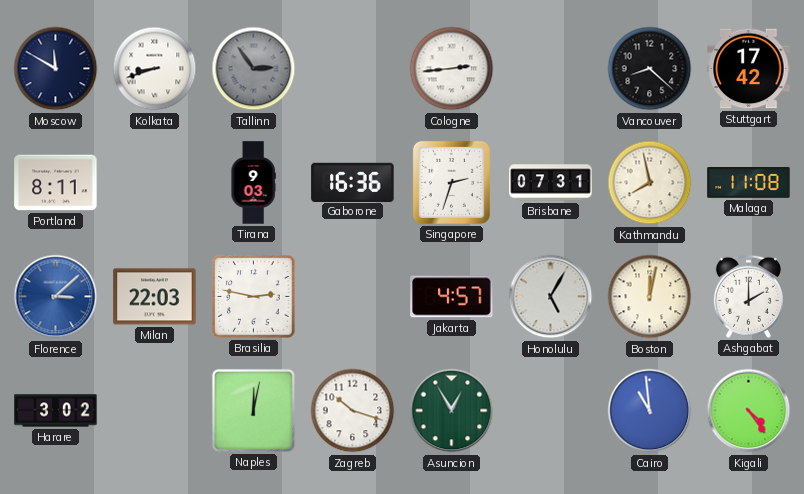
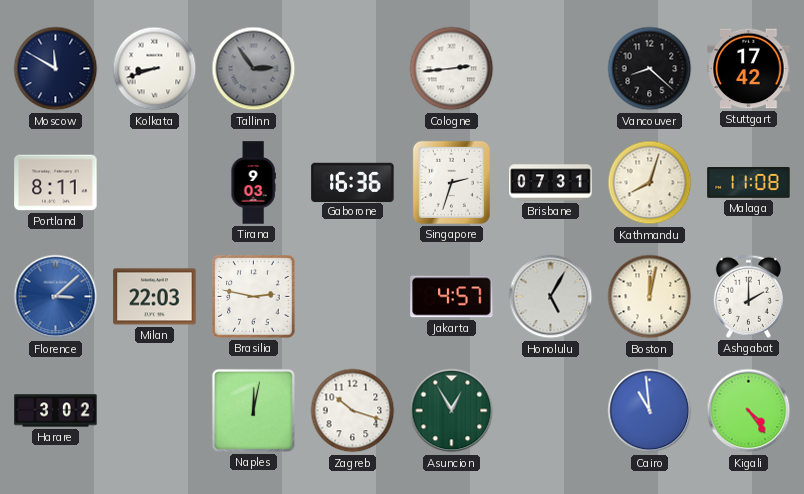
Kathmandu: 7:58 -> 8:03
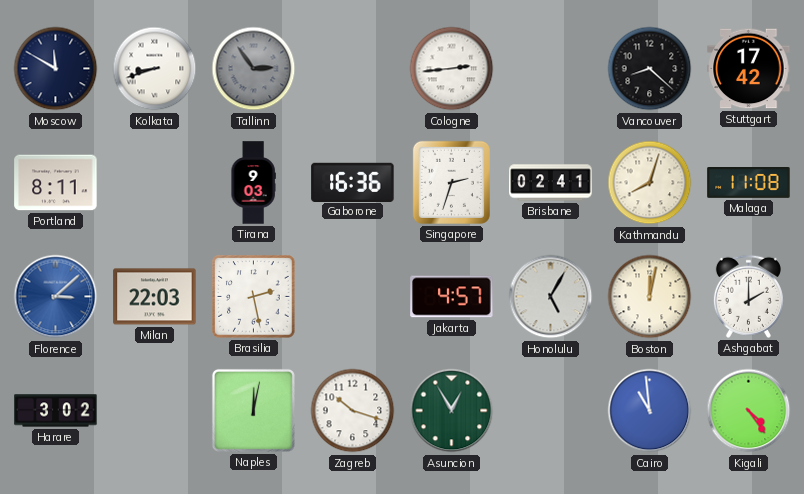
Brisbane: 07:31 -> 02:41
Brasilia: 2:47 -> 2:28
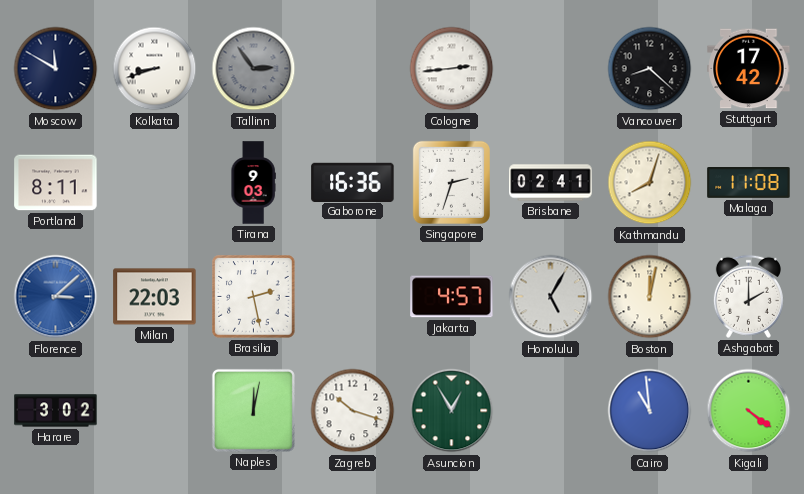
Kigali: 4:24 -> 4:21
